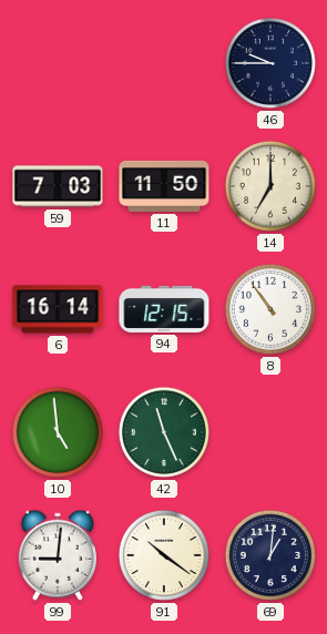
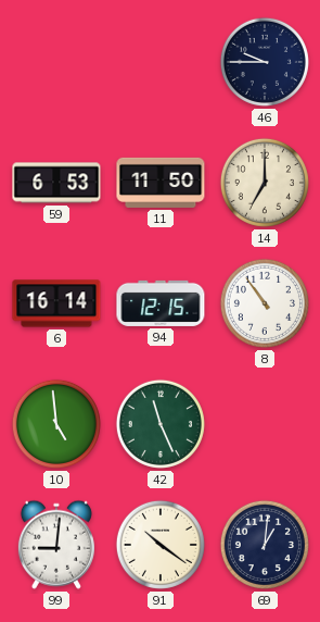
59: 7:03 -> 6:53
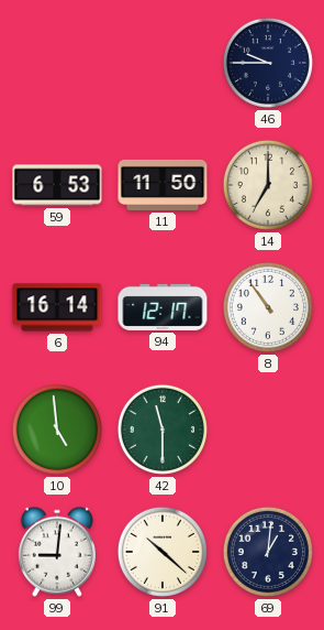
94: 12:15 -> 12:17
42: 11:26 -> 11:30
91: 10:21 -> 10:22
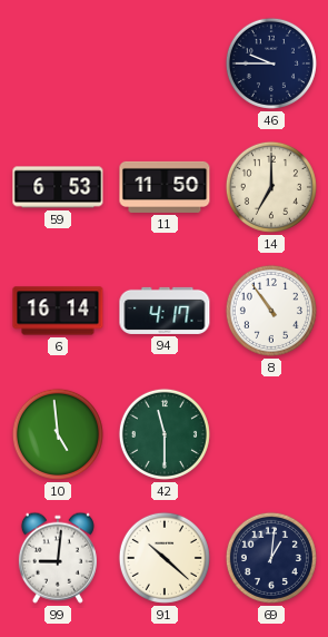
94: 12:17 -> 4:17
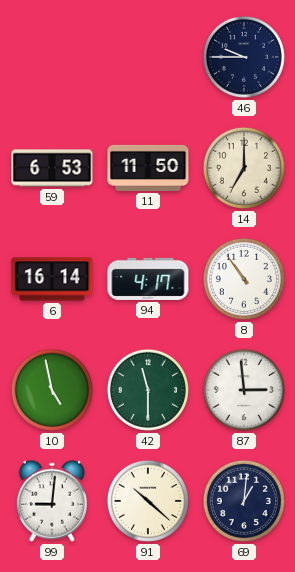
10: 4:59 -> 4:58
87: none -> 2:59
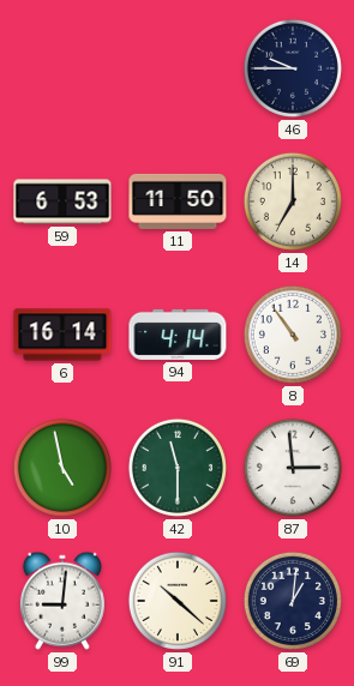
94: 4:17 -> 4:14
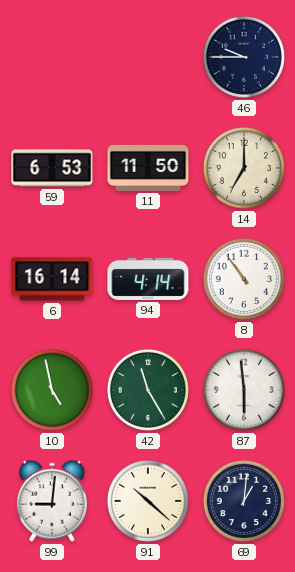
42: 11:30 -> 11:25
87: 2:59 -> 5:59
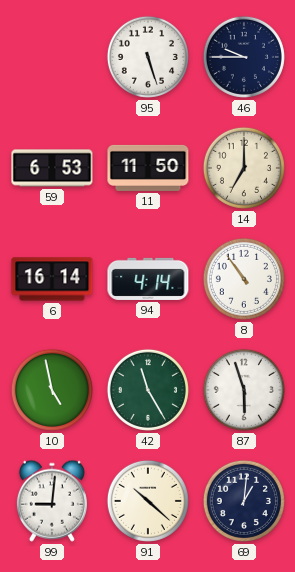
95: none -> 5:27
87: 5:59 -> 5:57
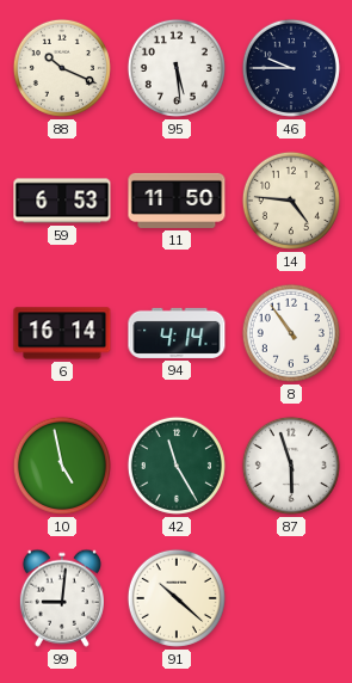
88: none -> 10:19
95: 5:27 -> 5:29
14: 7:00 -> 4:46
69: 1:01 -> none
